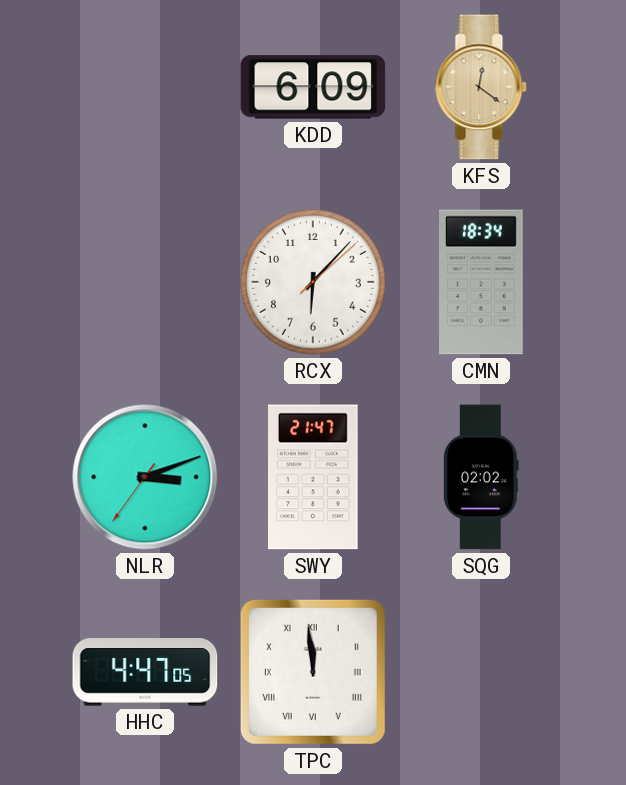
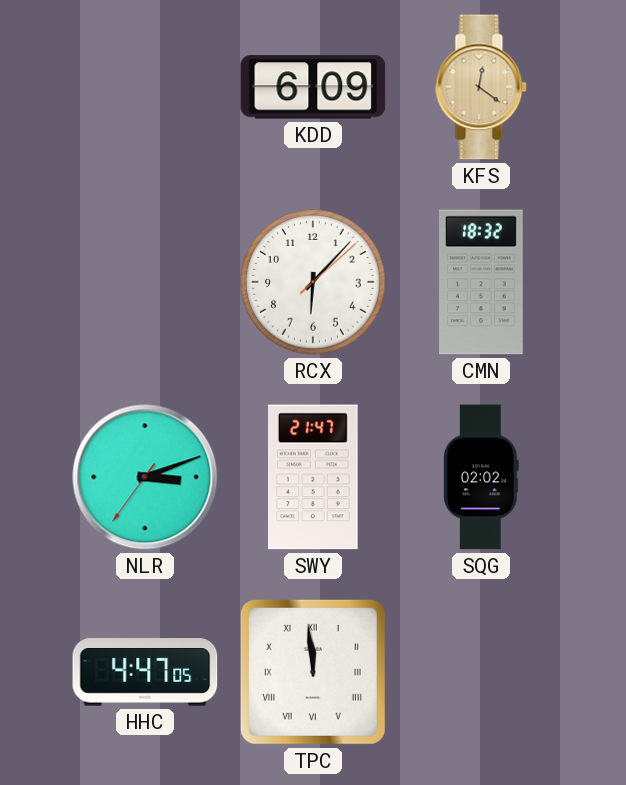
CMN: 18:34 -> 18:32
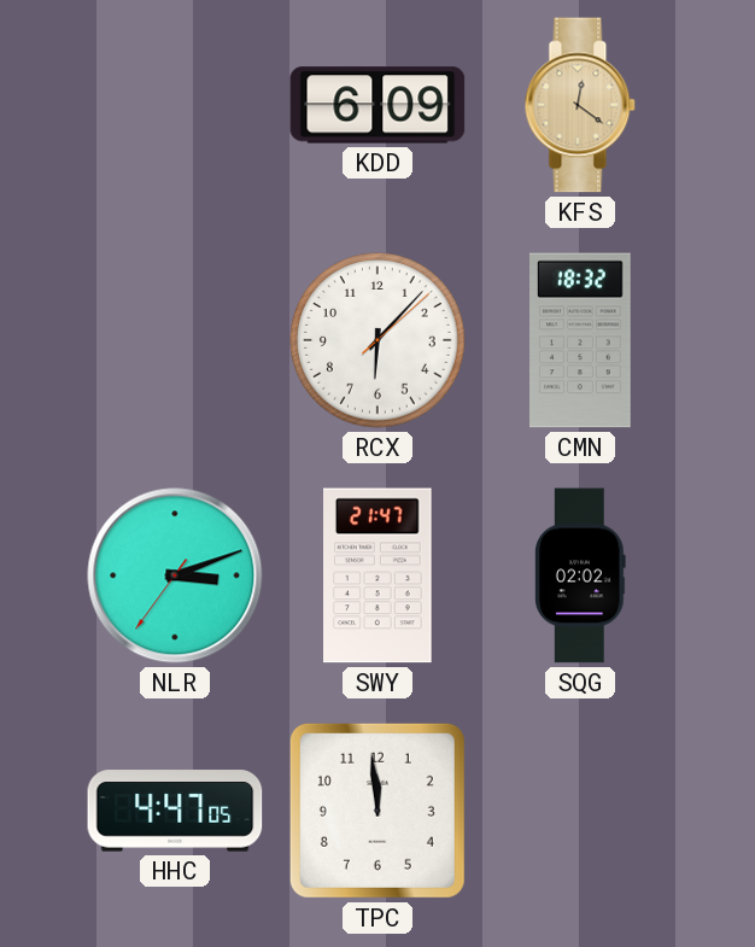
TPC numerals: Roman -> Arabic
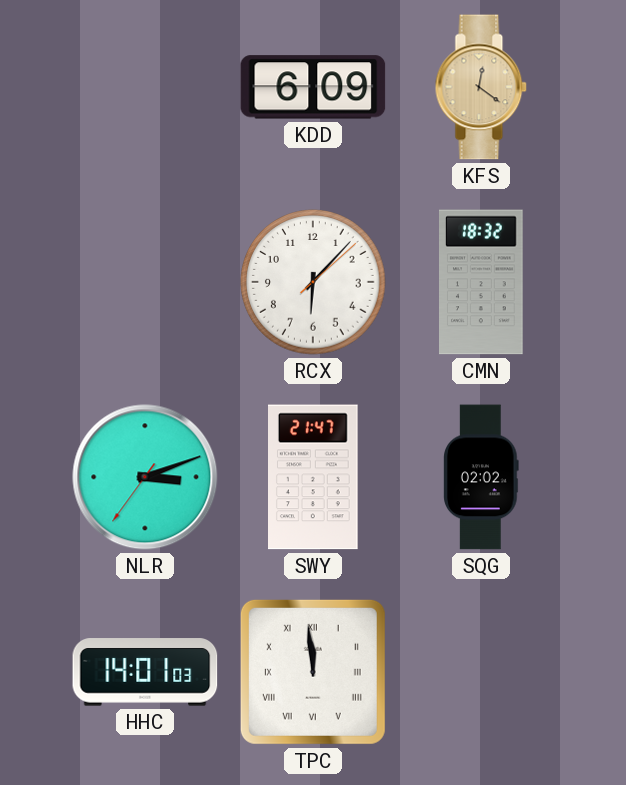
HHC: 4:47 -> 14:01
TPC numerals: Arabic -> Roman
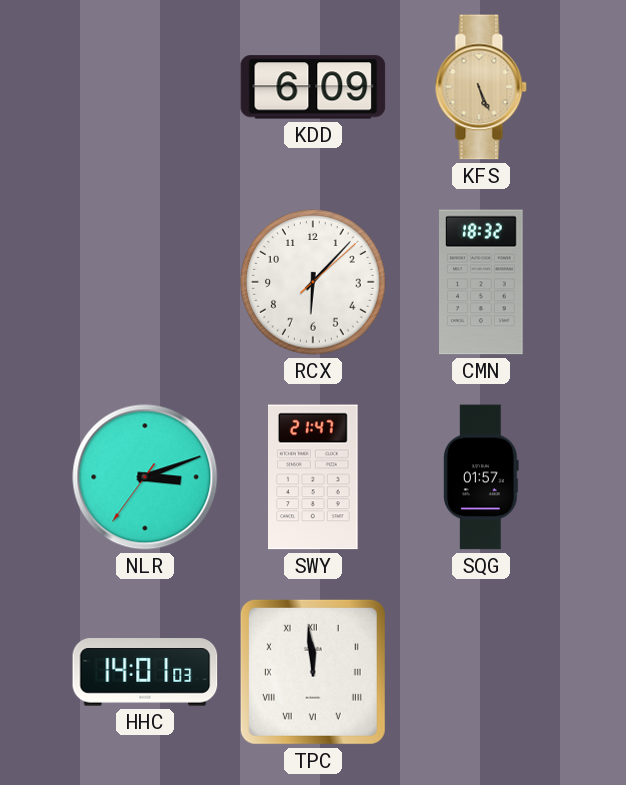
KFS: 12:21 -> 5:26
SQG: 02:02 -> 01:57
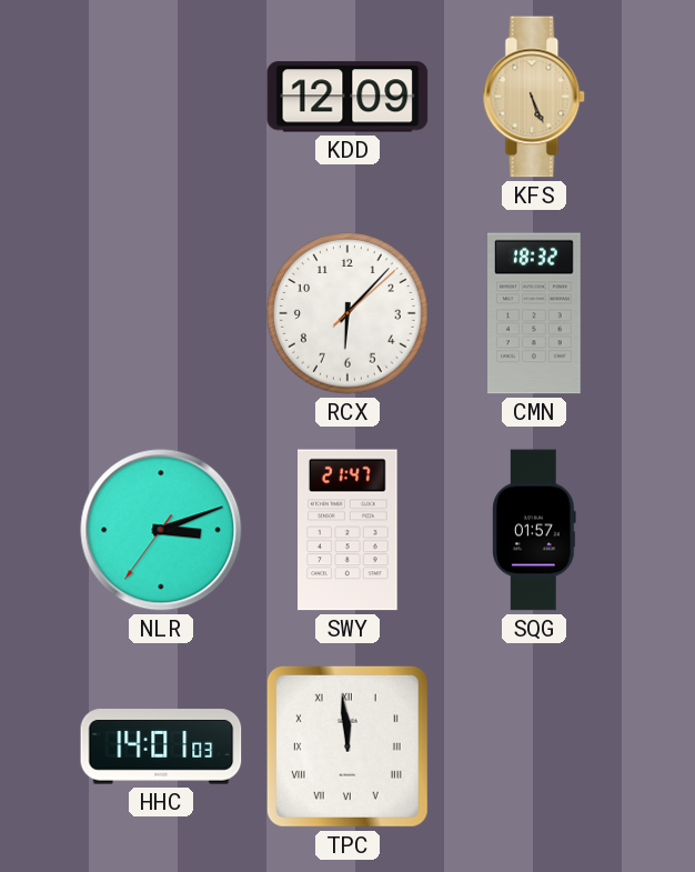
KDD: 6:09 -> 12:09
